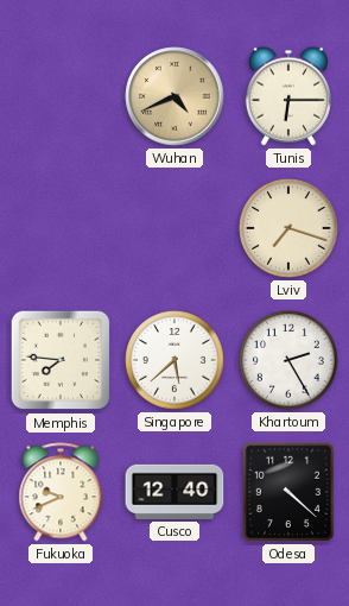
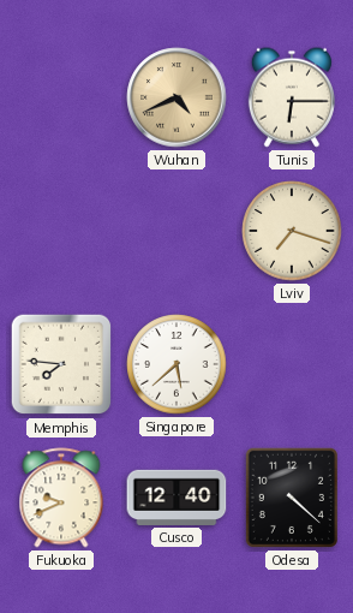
Khartoum: 2:25 -> none
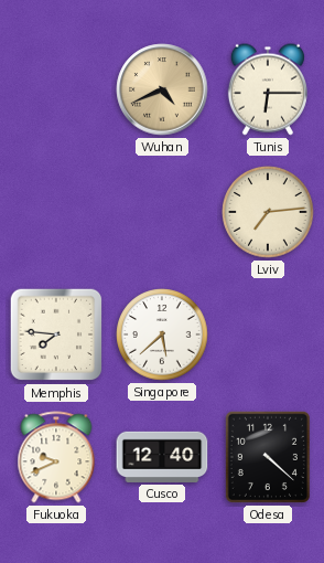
Lviv: 7:18 -> 7:14
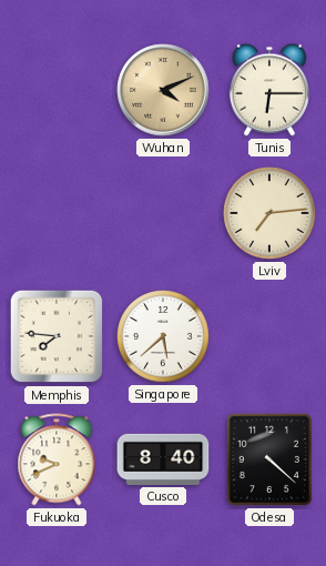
Wuhan: 4:41 -> 4:11
Cusco: 12:40 -> 8:40
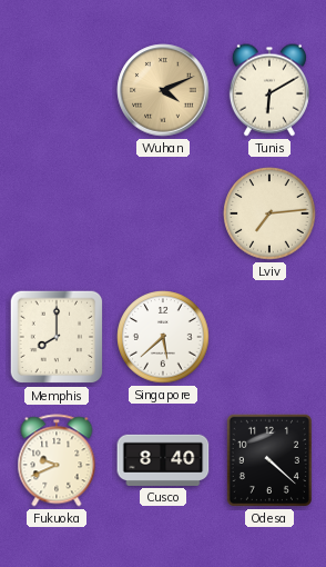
Tunis: 6:15 -> 6:10
Memphis: 7:46 -> 8:00
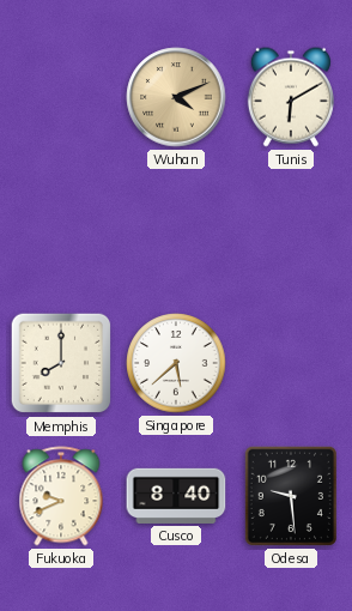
Lviv: 7:14 -> none
Odesa: 4:22 -> 9:29
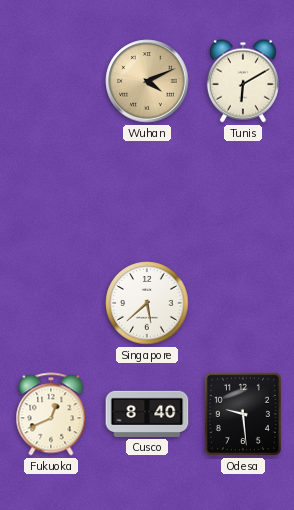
Memphis: 8:00 -> none
Fukuoka: 9:41 -> 12:41
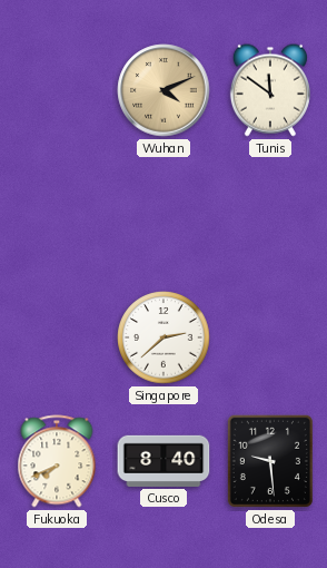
Tunis: 6:10 -> 11:51
Singapore: 5:38 -> 2:38
Fukuoka: 12:41 -> 7:41
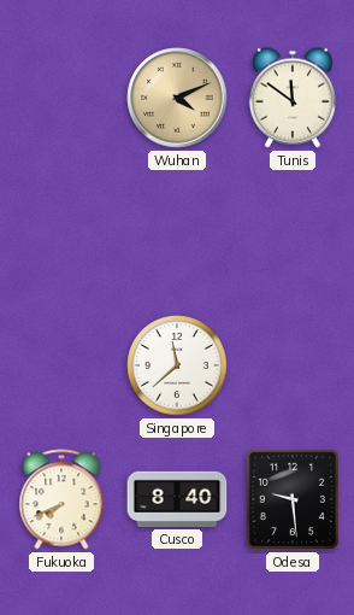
Singapore: 2:38 -> 11:38
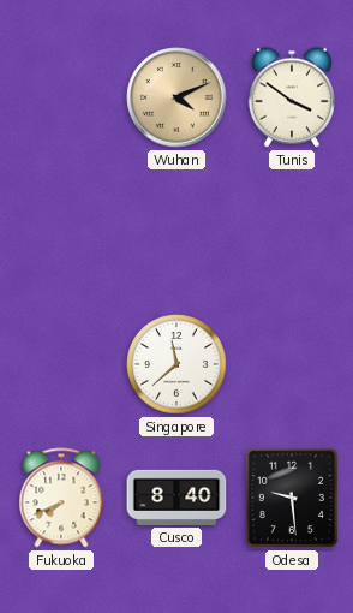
Tunis: 11:51 -> 3:51
